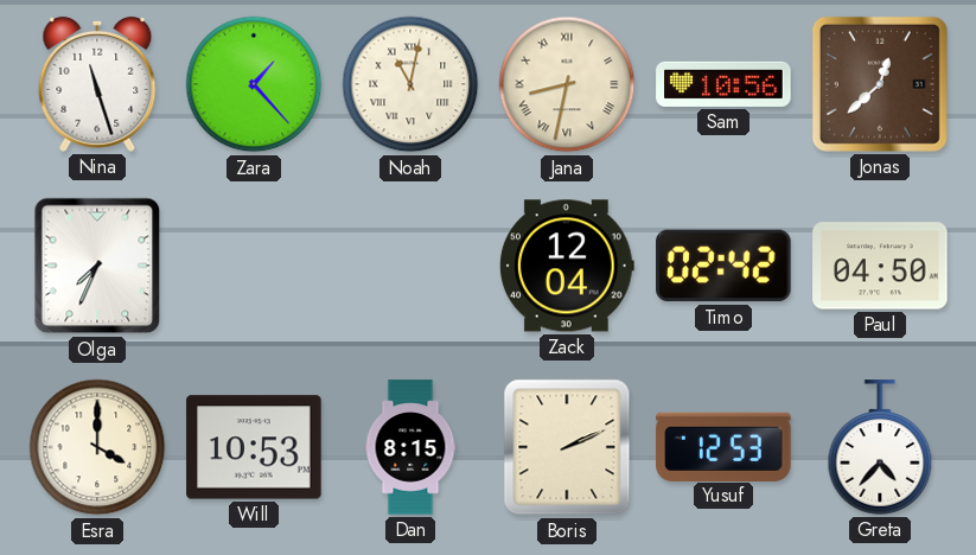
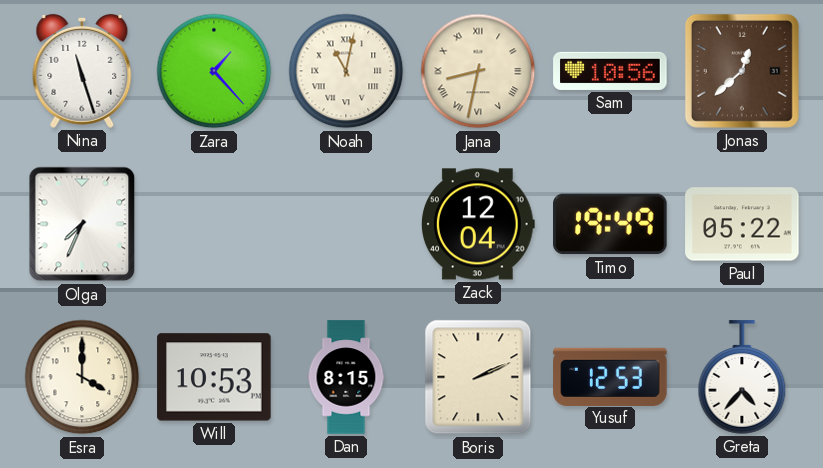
Timo: 02:42 -> 19:49
Paul: 04:50 -> 05:22
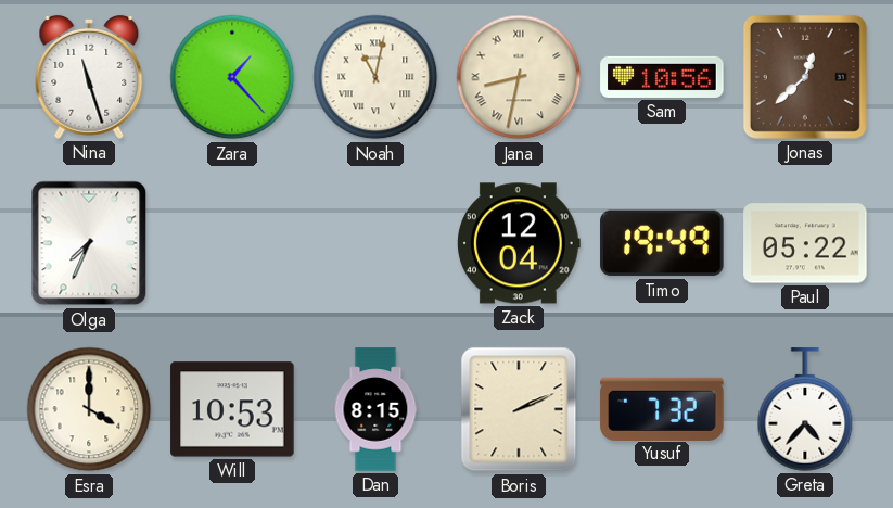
Yusuf: 12:53 -> 7:32
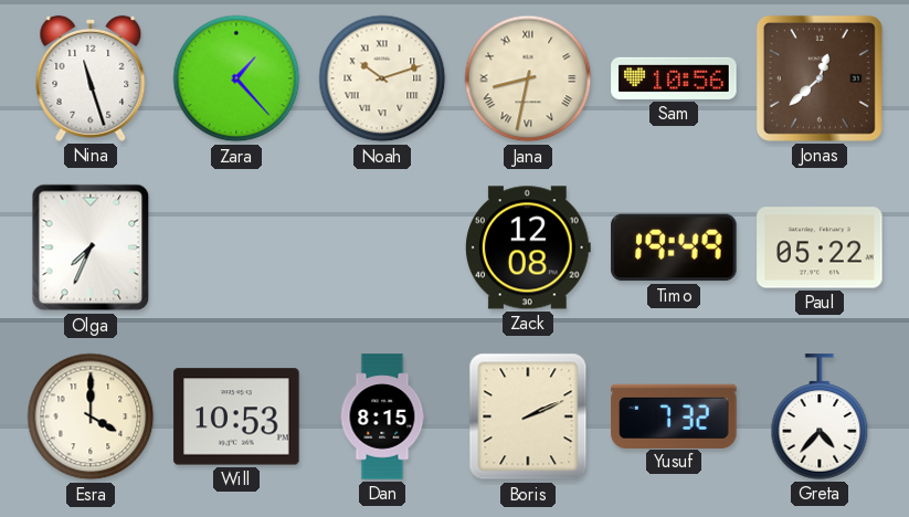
Noah: 11:02 -> 10:12
Zack: 12:04 -> 12:08
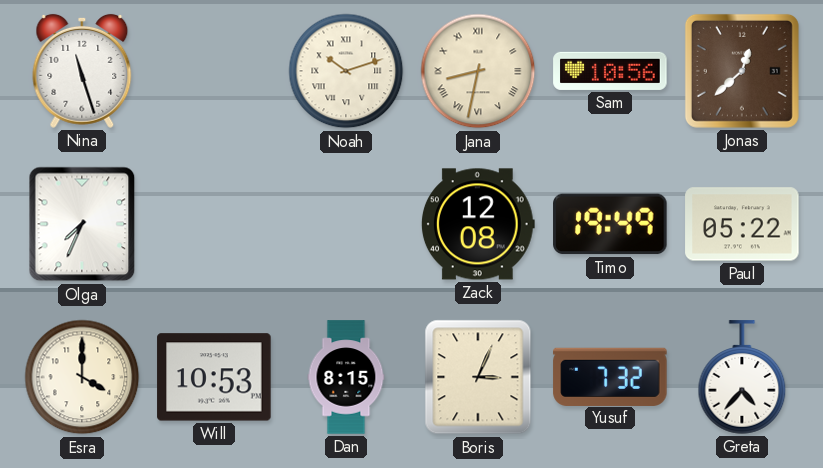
Zara: 1:23 -> none
Boris: 2:11 -> 3:04
